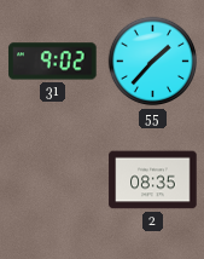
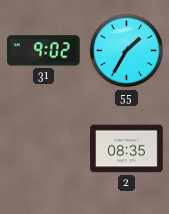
55: 1:37 -> 1:35
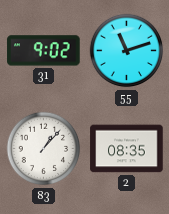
55: 1:35 -> 11:12
83: none -> 1:07
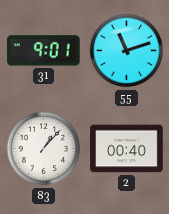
31: 9:02 -> 9:01
2: 08:35 -> 00:40
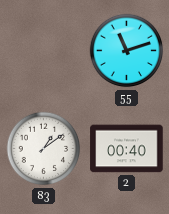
31: 9:01 -> none
83: 1:07 -> 1:09
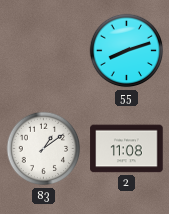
55: 11:12 -> 8:12
2: 00:40 -> 11:08
